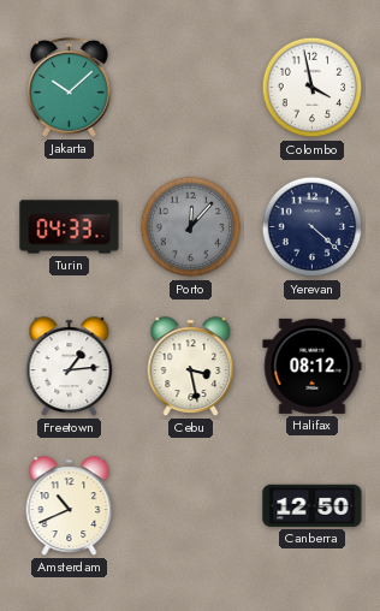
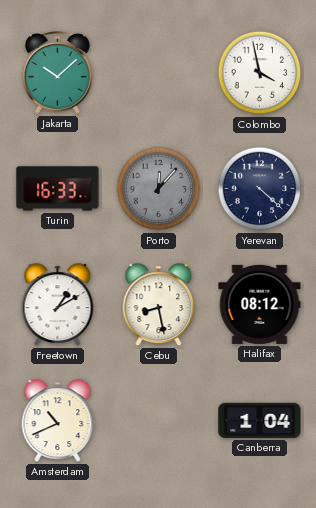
Turin: 04:33 -> 16:33
Freetown: 1:14 -> 1:10
Cebu: 3:28 -> 8:28
Canberra: 12:50 -> 1:04
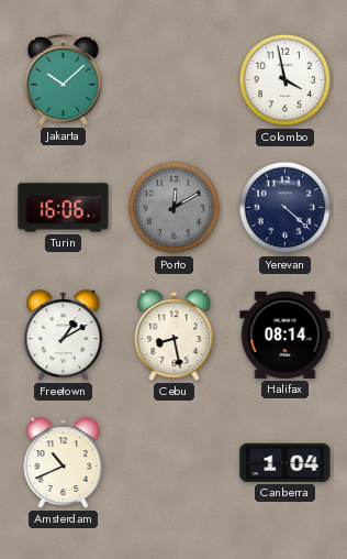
Turin: 16:33 -> 16:06
Porto: 12:07 -> 12:10
Halifax: 08:12 -> 08:14
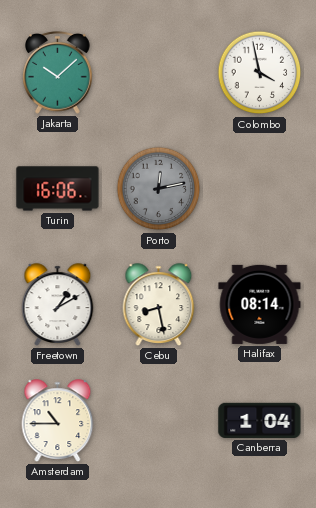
Porto: 12:10 -> 12:13
Yerevan: 4:22 -> none
Amsterdam: 10:41 -> 10:45
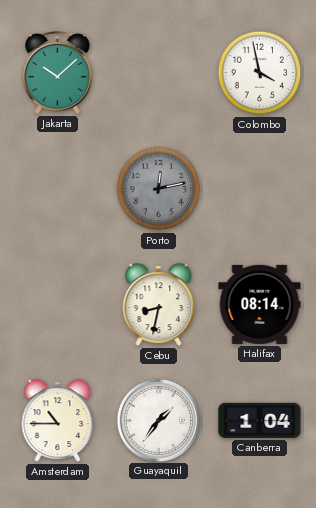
Turin: 16:06 -> none
Freetown: 1:10 -> none
Cebu: 8:28 -> 8:32
Guayaquil: none -> 1:36
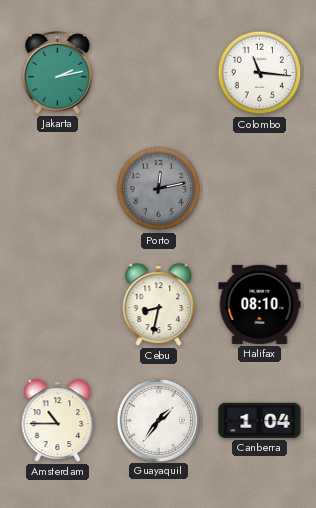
Jakarta: 10:08 -> 2:13
Colombo: 3:58 -> 11:16
Halifax: 08:14 -> 08:10
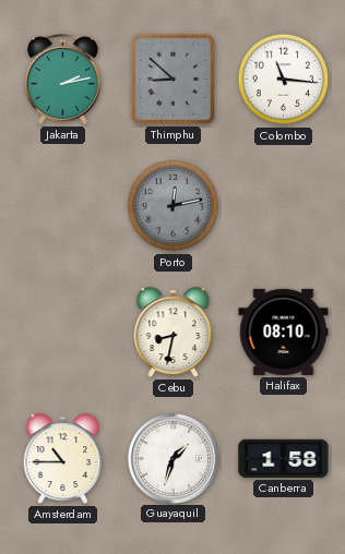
Thimphu: none -> 8:52
Guayaquil: 1:36 -> 1:33
Canberra: 1:04 -> 1:58
